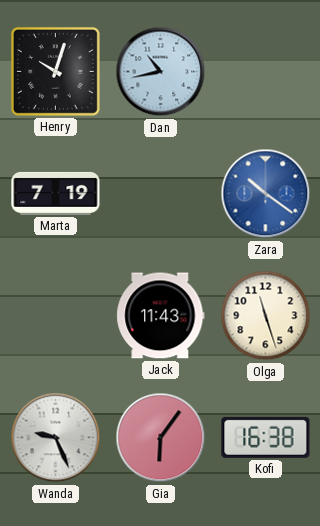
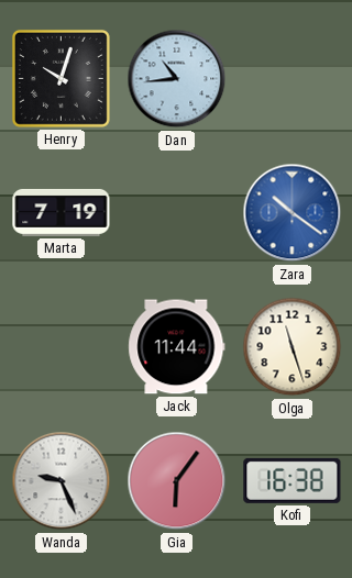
Dan: 10:43 -> 10:44
Jack: 11:43 -> 11:44
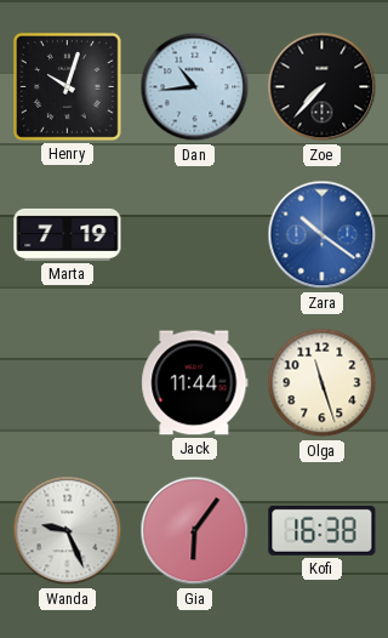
Zoe: none -> 7:37
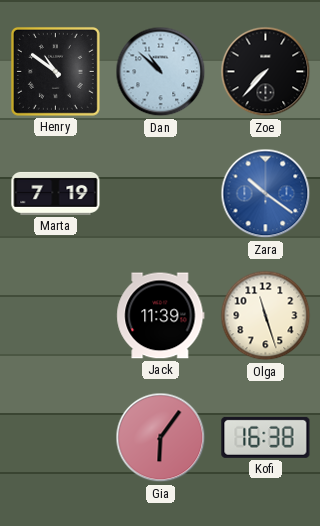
Henry: 10:03 -> 10:51
Dan: 10:44 -> 10:52
Jack: 11:44 -> 11:39
Wanda: 9:26 -> none
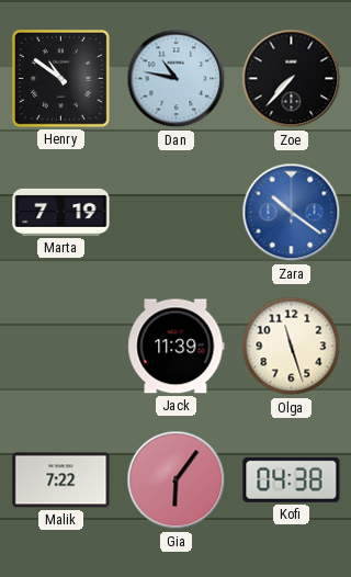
Dan: 10:52 -> 10:47
Malik: none -> 7:22
Kofi: 16:38 -> 04:38
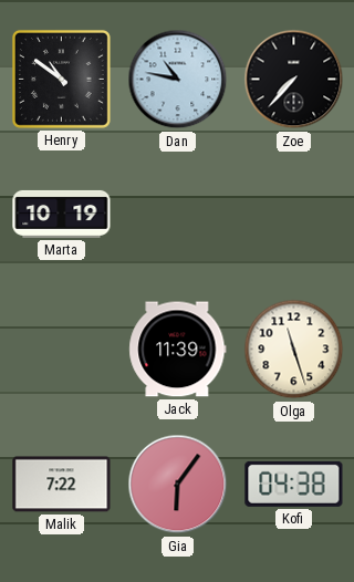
Marta: 7:19 -> 10:19
Zara: 10:21 -> none
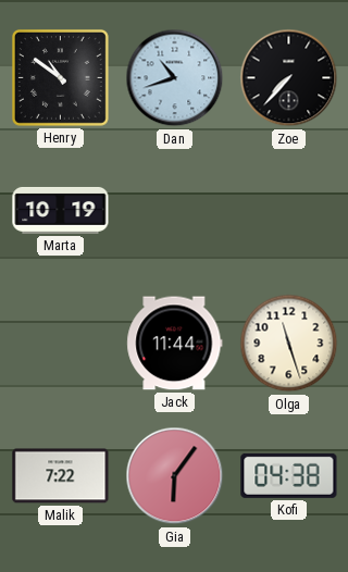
Dan: 10:47 -> 10:42
Jack: 11:39 -> 11:44
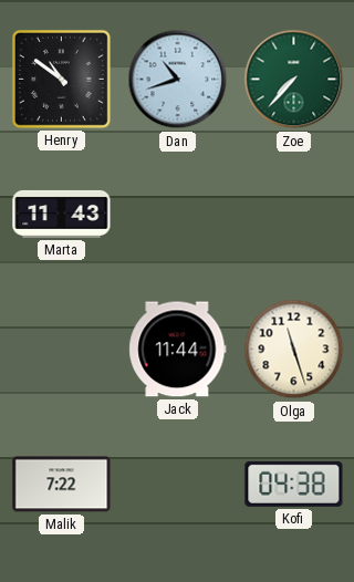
Zoe dial: black -> green
Marta: 10:19 -> 11:43
Gia: 6:06 -> none
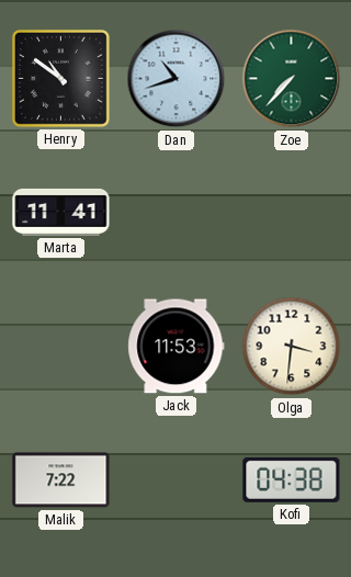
Marta: 11:43 -> 11:41
Jack: 11:44 -> 11:53
Olga: 11:27 -> 3:31
